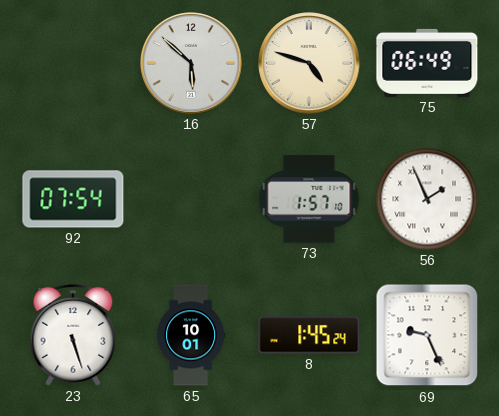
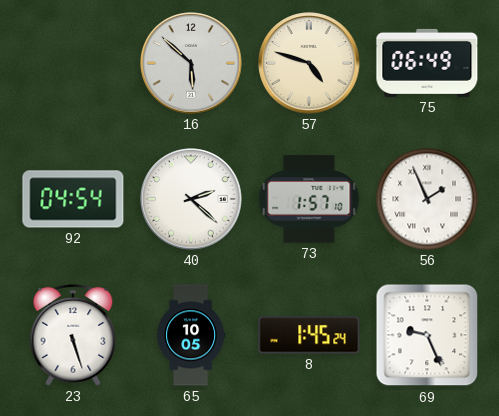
92: 07:54 -> 04:54
40: none -> 2:22
65: 10:01 -> 10:05
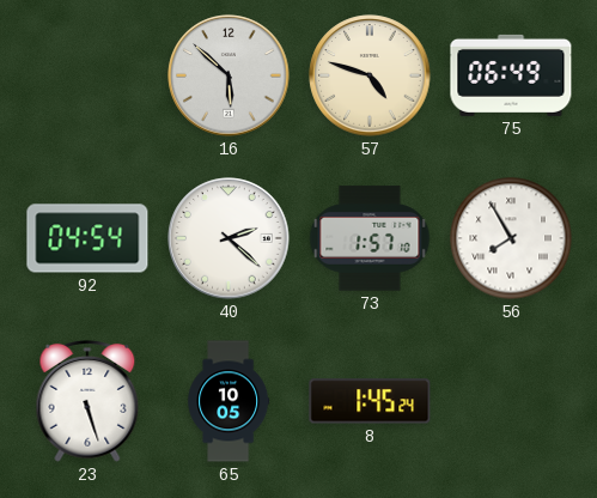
56: 1:56 -> 7:55
69: 9:26 -> none
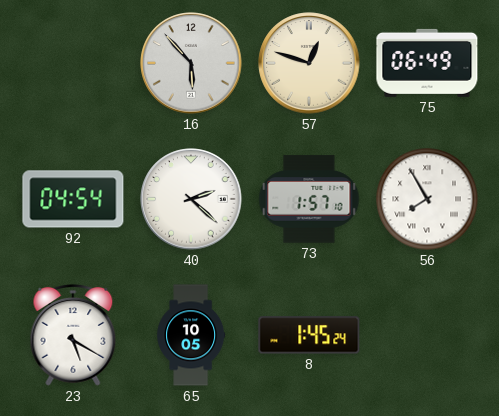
16: 5:52 -> 5:53
57: 4:48 -> 12:48
23: 5:27 -> 5:20
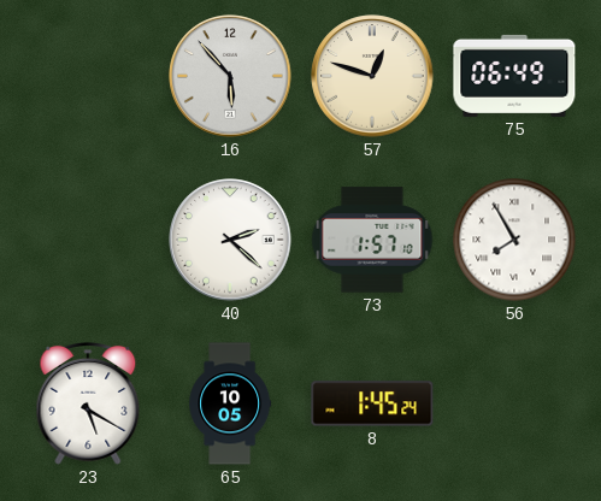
92: 04:54 -> none
